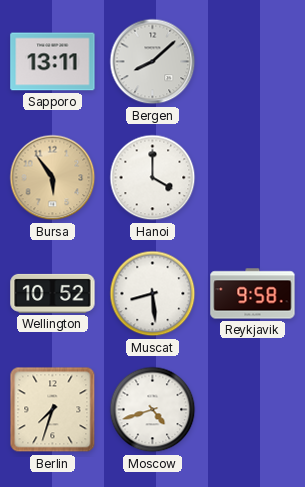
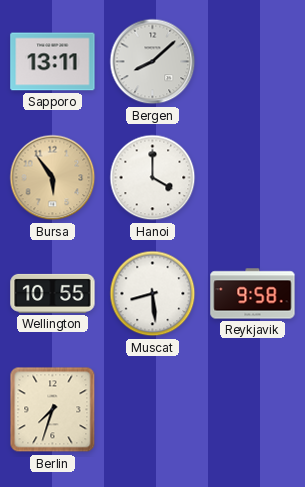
Wellington: 10:52 -> 10:55
Moscow: 4:42 -> none
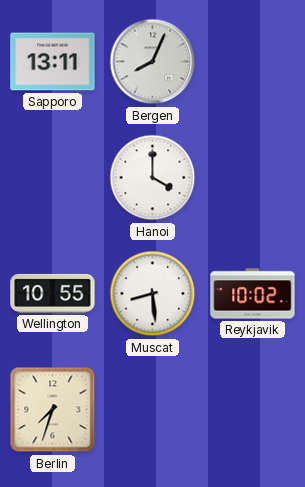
Bergen: 8:08 -> 8:04
Bursa: 5:54 -> none
Reykjavik: 9:58 -> 10:02
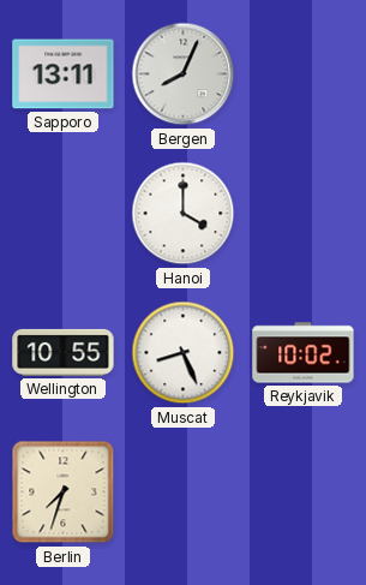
Muscat: 8:29 -> 8:26
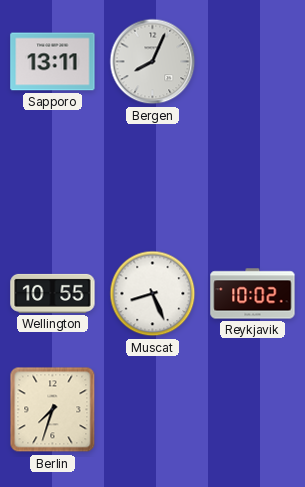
Hanoi: 4:00 -> none
